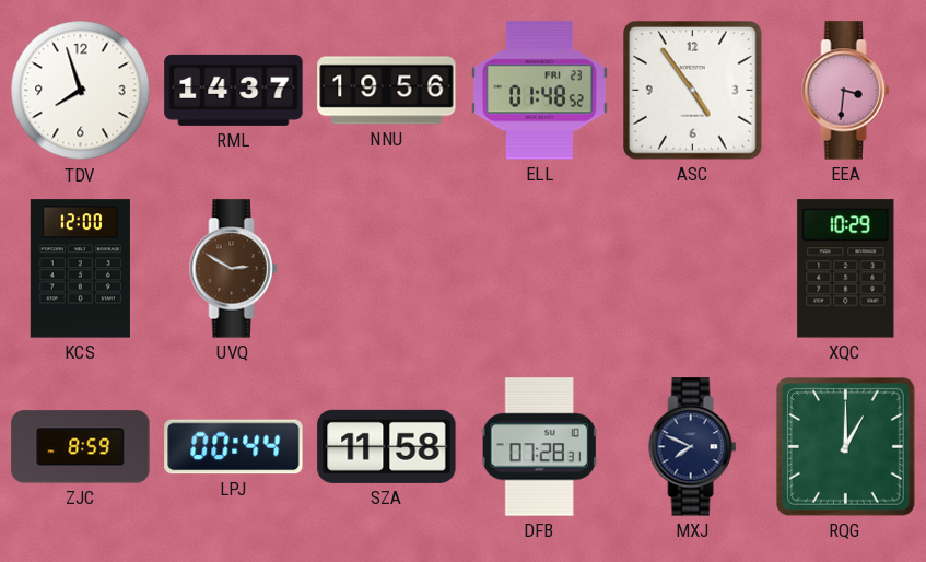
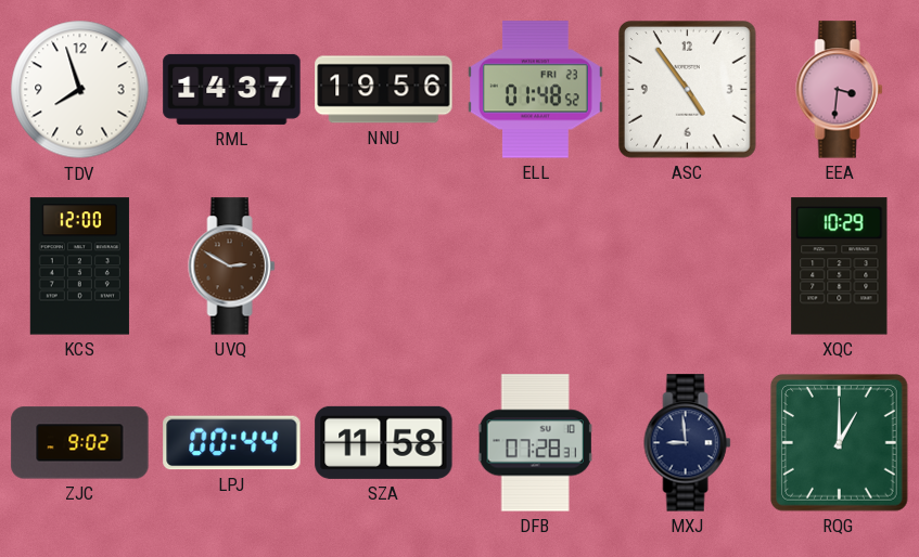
ZJC: 8:59 -> 9:02
MXJ: 7:49 -> 8:59
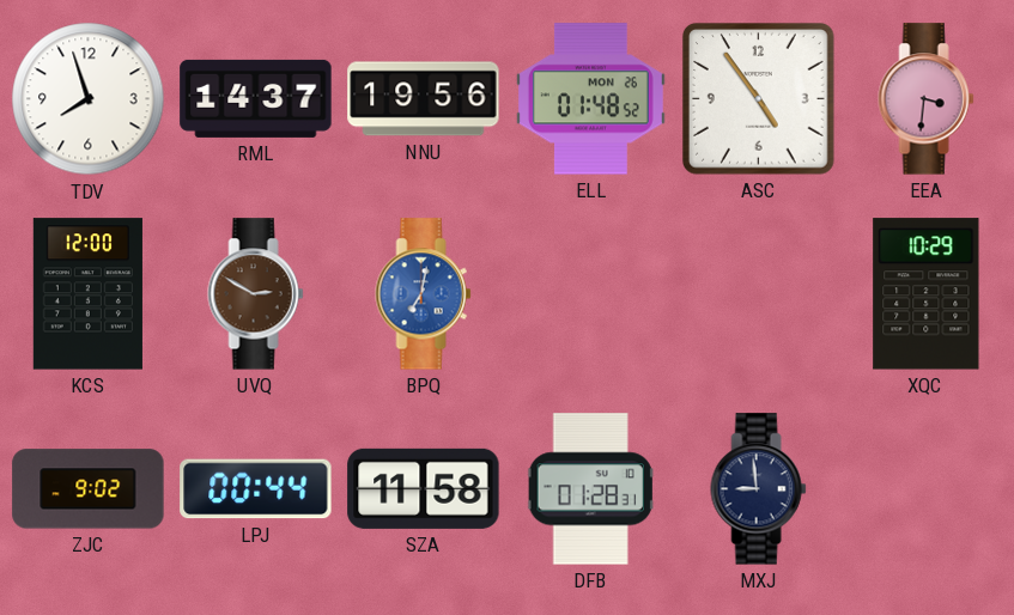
ELL date: FRI 23 -> MON 26
BPQ: none -> 7:02
DFB: 07:28 -> 01:28
RQG: 1:00 -> none
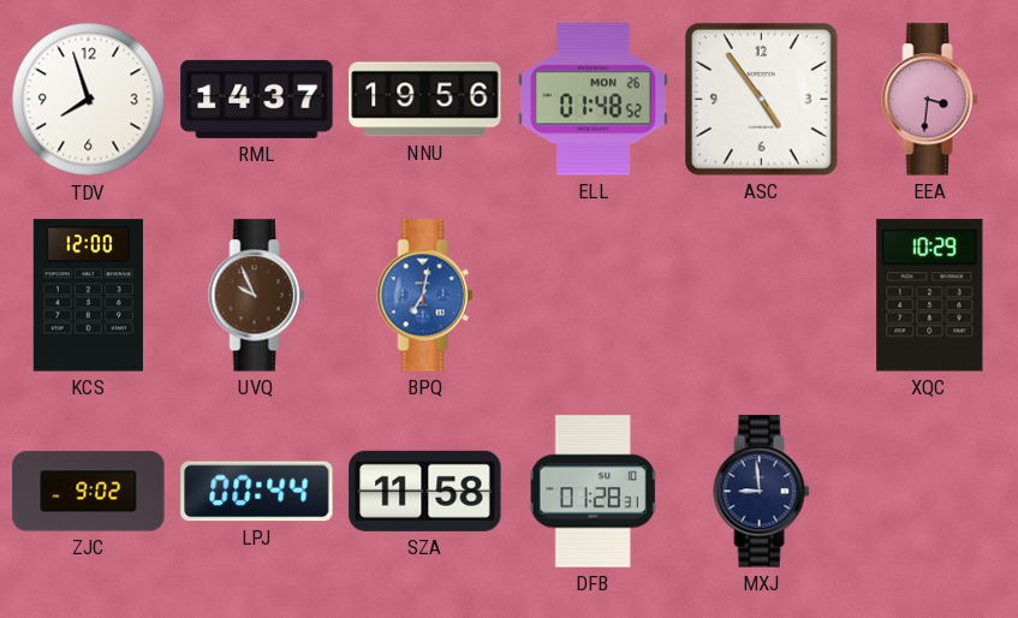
UVQ: 2:50 -> 9:56
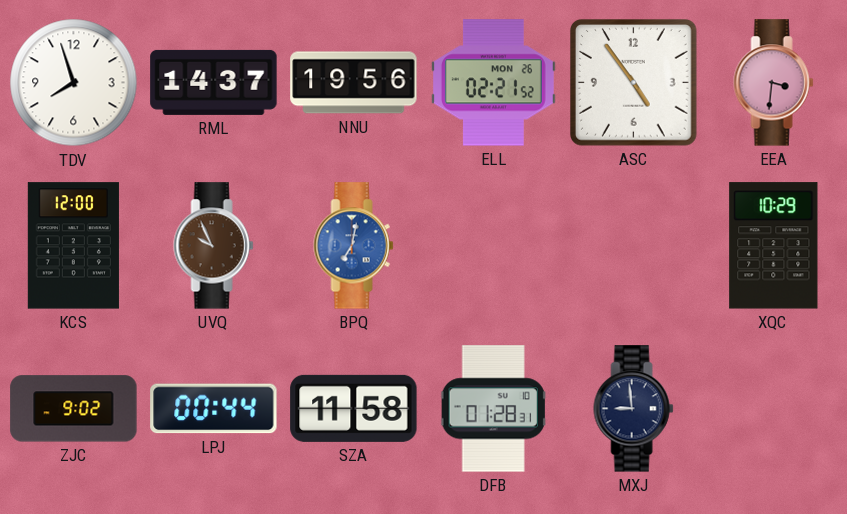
ELL: 01:48 -> 02:21
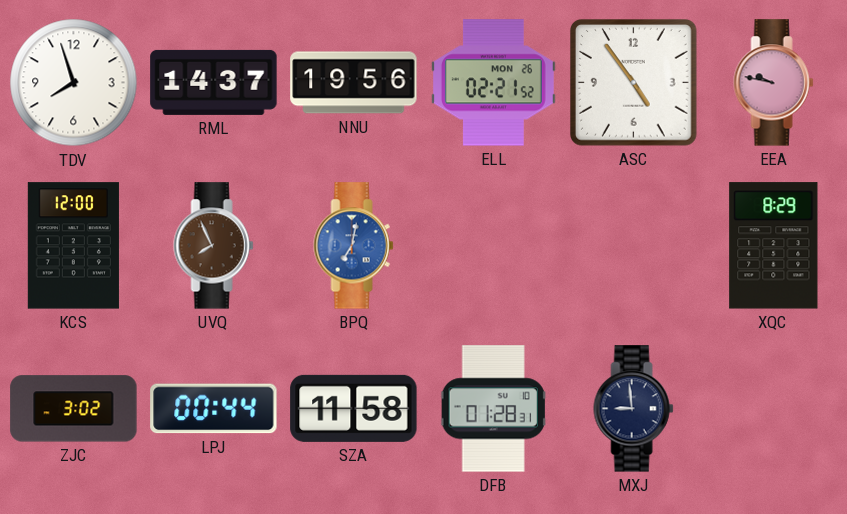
EEA: 3:31 -> 9:47
UVQ: 9:56 -> 7:56
XQC: 10:29 -> 8:29
ZJC: 9:02 -> 3:02
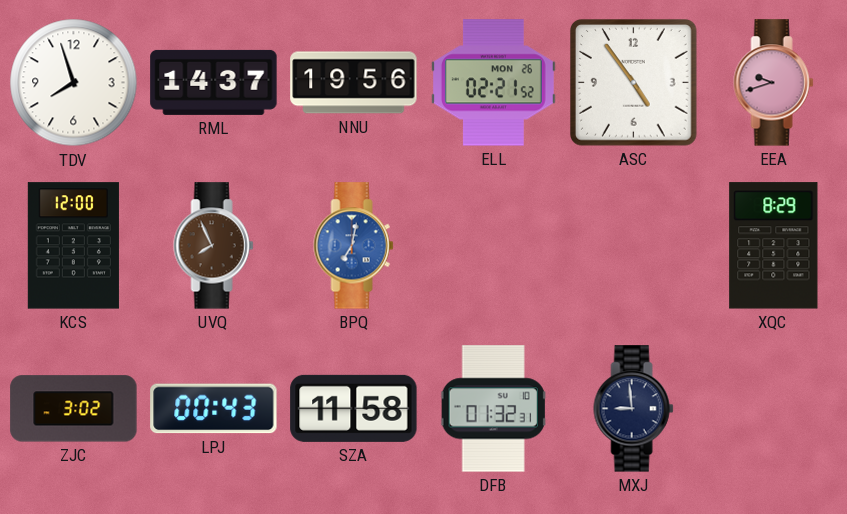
EEA: 9:47 -> 9:42
LPJ: 00:44 -> 00:43
DFB: 01:28 -> 01:32
